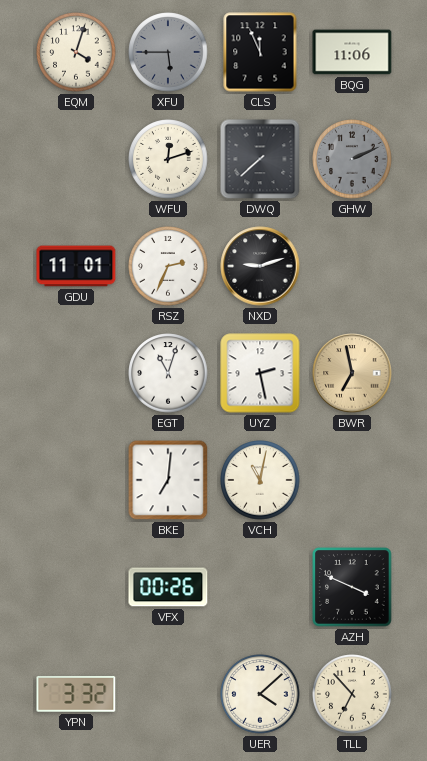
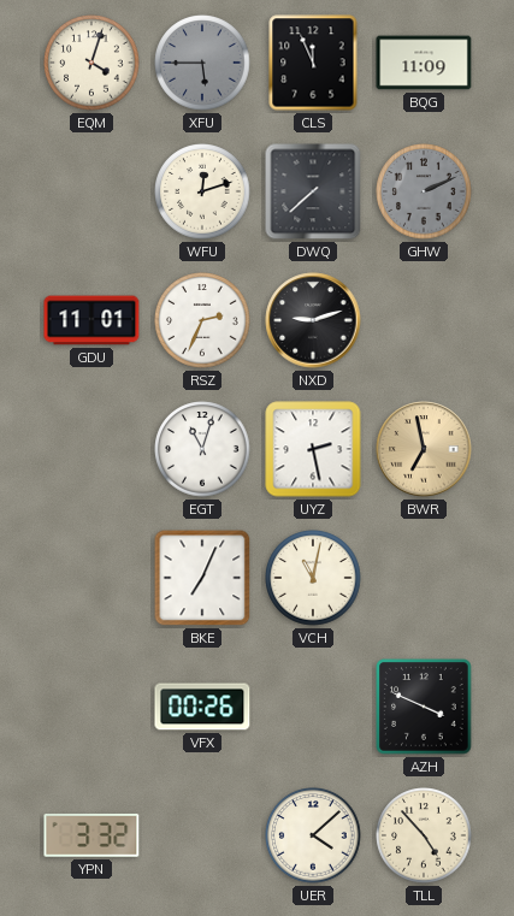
BQG: 11:06 -> 11:09
BKE: 7:01 -> 7:04
TLL: 6:53 -> 4:53
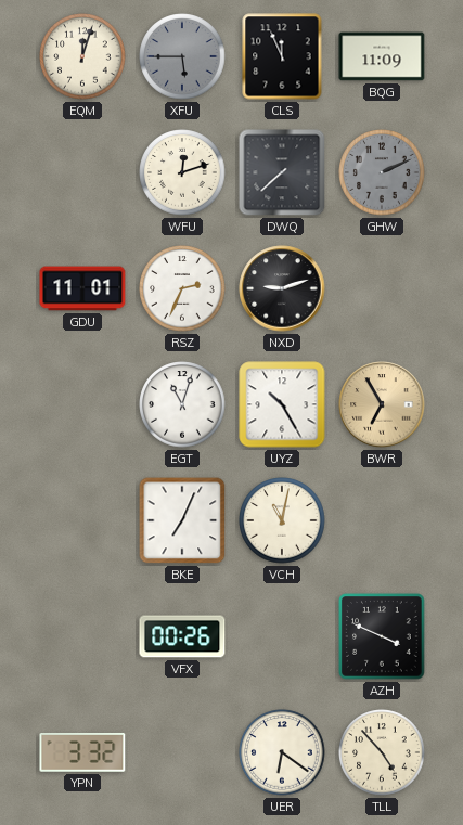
EQM: 4:03 -> 12:03
UYZ: 2:28 -> 10:25
BWR: 6:58 -> 6:55
UER: 4:08 -> 6:21
